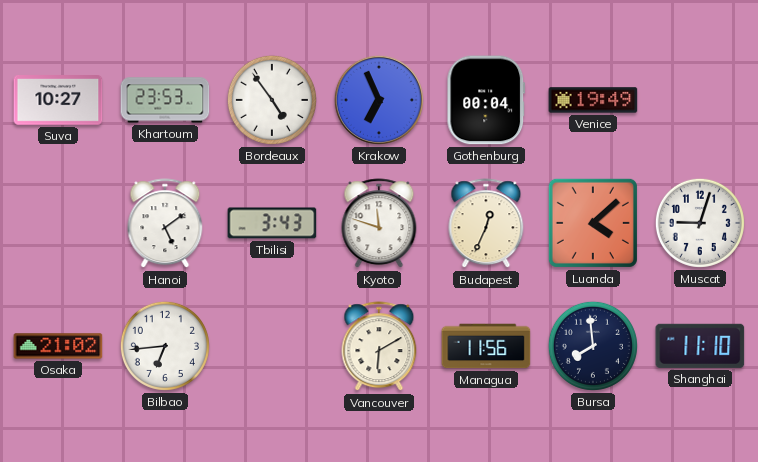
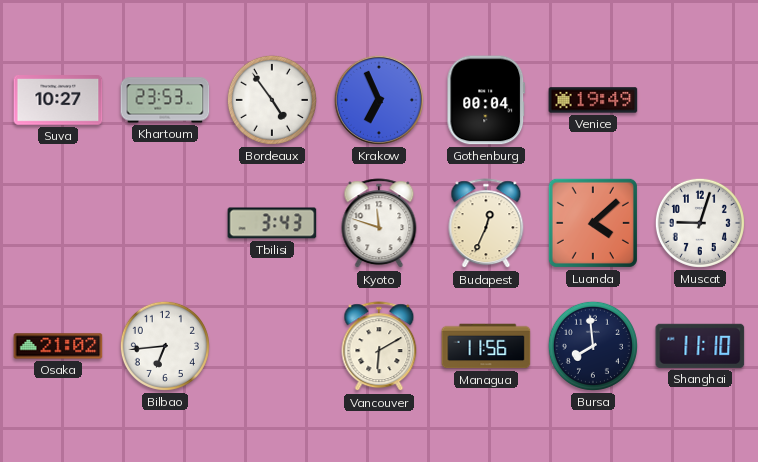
Hanoi: 5:09 -> none
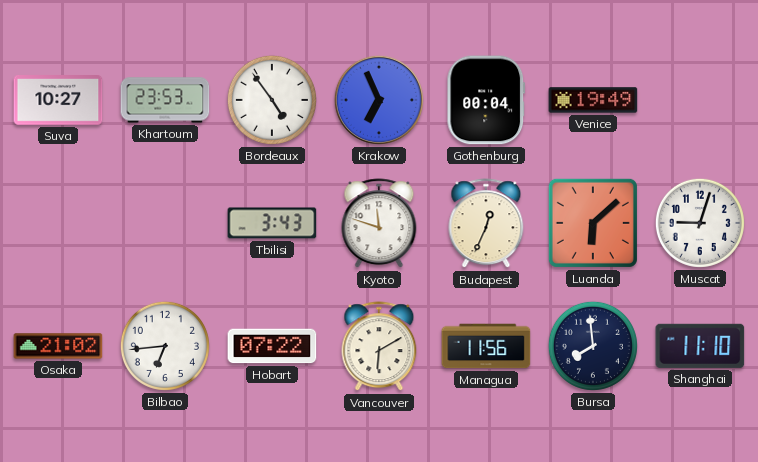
Luanda: 4:08 -> 6:08
Hobart: none -> 07:22
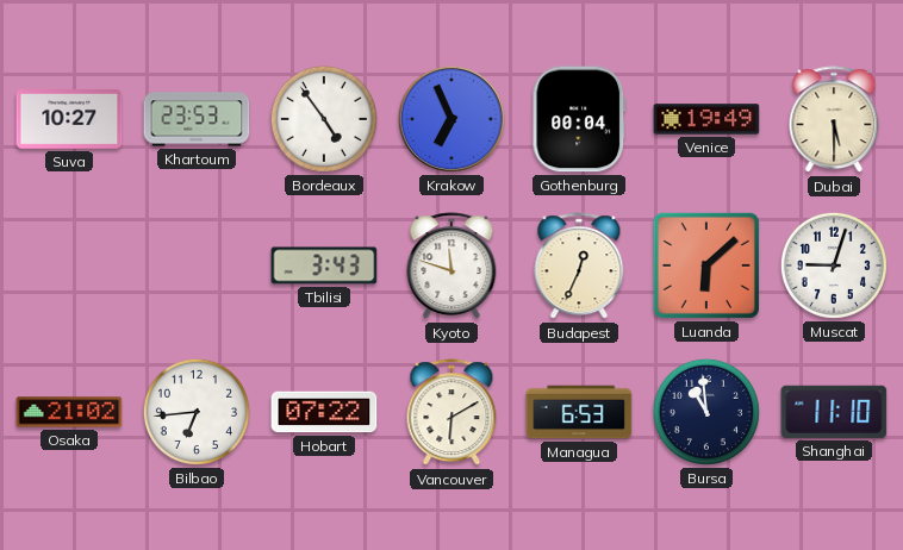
Dubai: none -> 5:30
Managua: 11:56 -> 6:53
Bursa: 7:59 -> 10:59
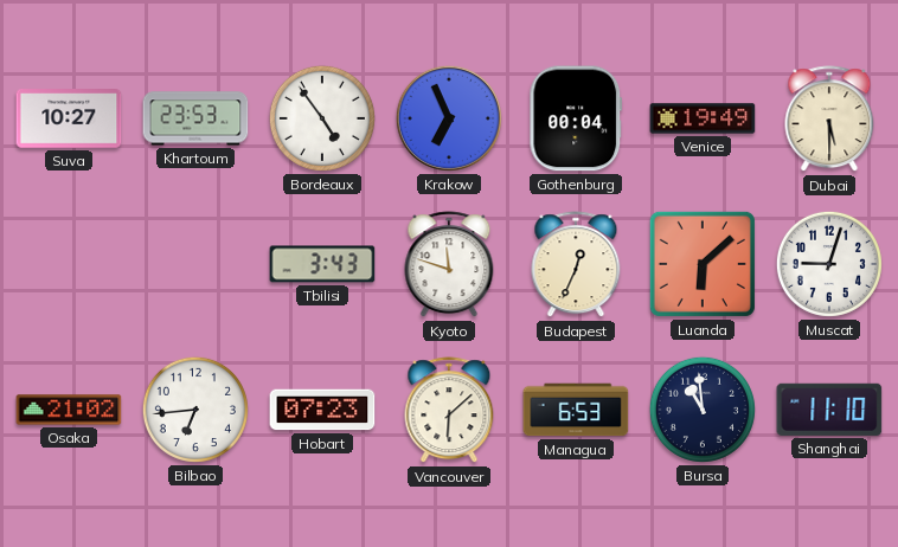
Hobart: 07:22 -> 07:23
Vancouver: 6:10 -> 6:08
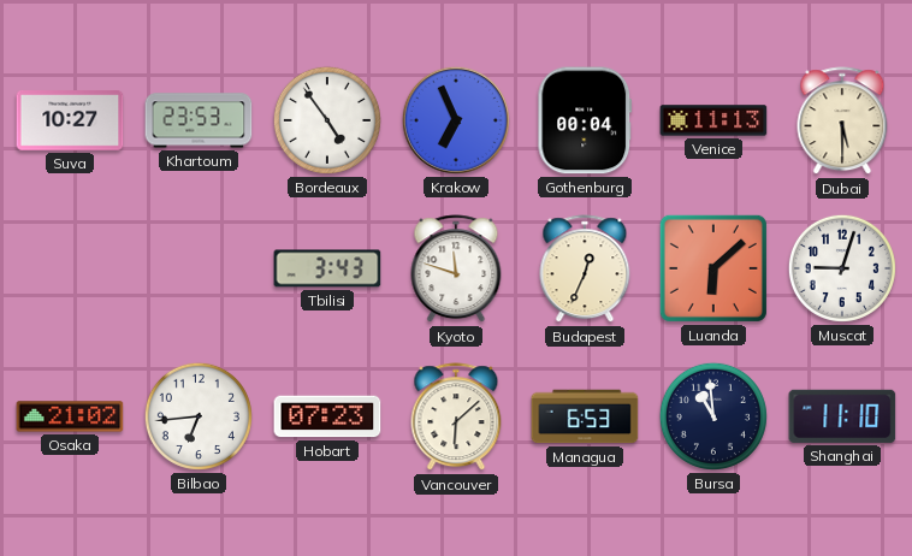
Venice: 19:49 -> 11:13
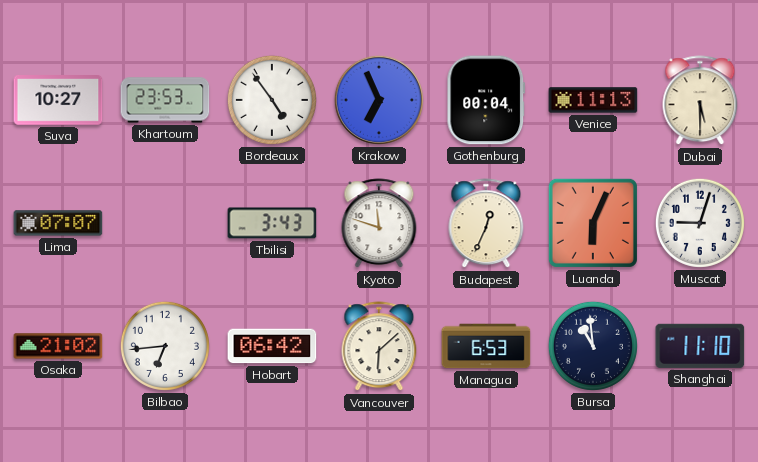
Lima: none -> 07:07
Luanda: 6:08 -> 6:04
Hobart: 07:23 -> 06:42
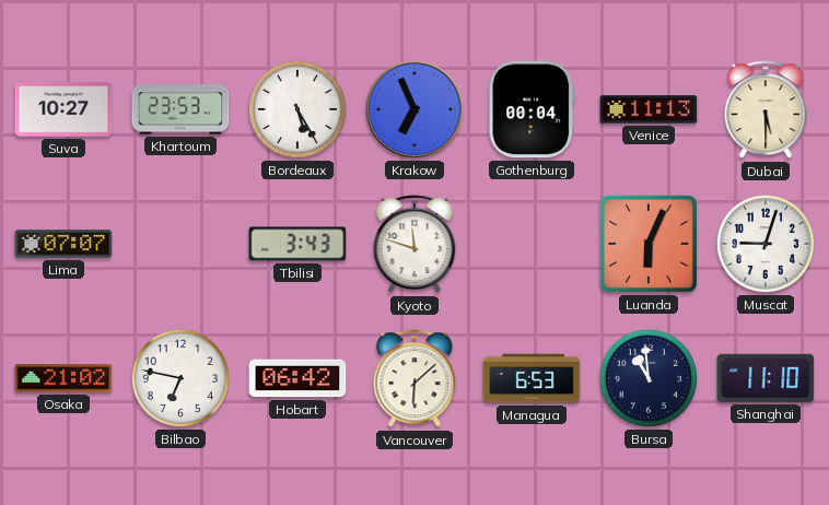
Bordeaux: 4:54 -> 5:25
Budapest: 12:34 -> none
Bilbao: 6:44 -> 6:47
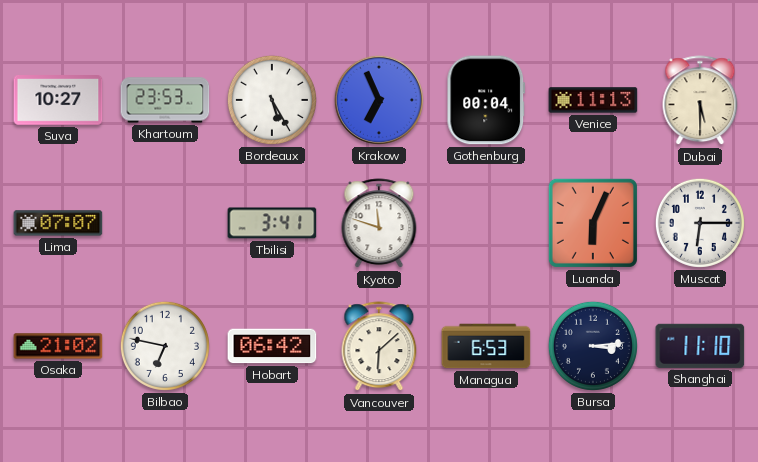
Tbilisi: 3:43 -> 3:41
Muscat: 9:03 -> 6:15
Bursa: 10:59 -> 3:14
